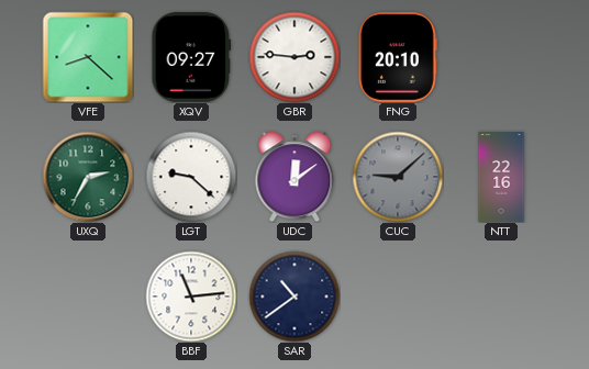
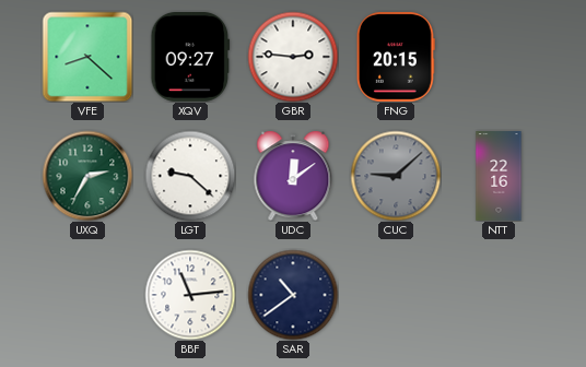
FNG: 20:10 -> 20:15
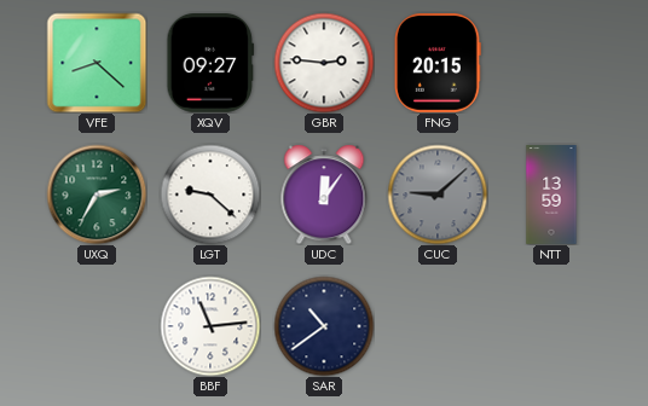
UDC: 12:09 -> 12:06
NTT: 22:16 -> 13:59
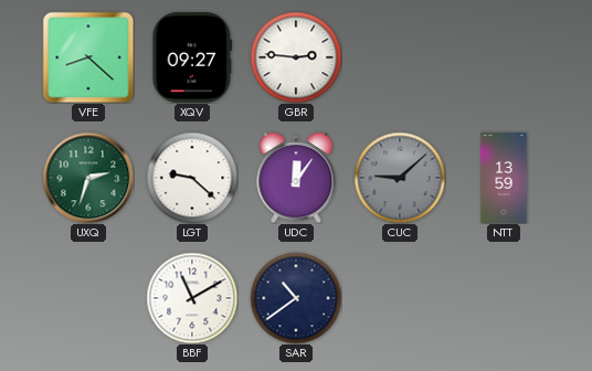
FNG: 20:15 -> none
UXQ: 2:35 -> 2:33
BBF: 11:14 -> 11:10
